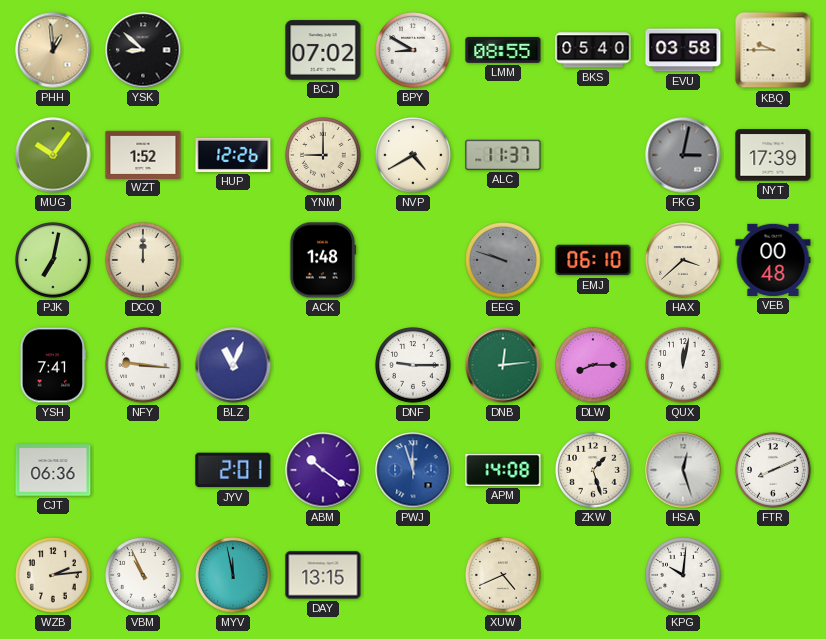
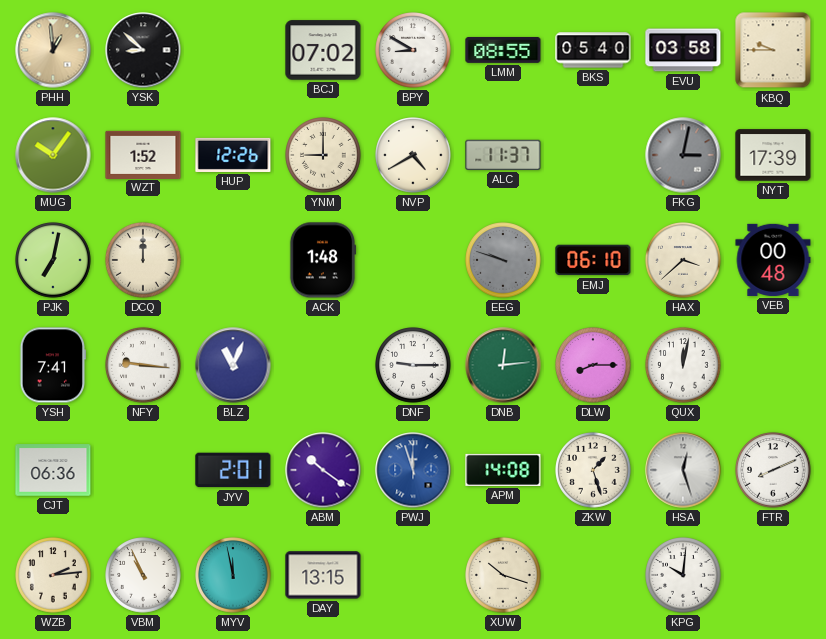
XUW: 4:41 -> 10:18
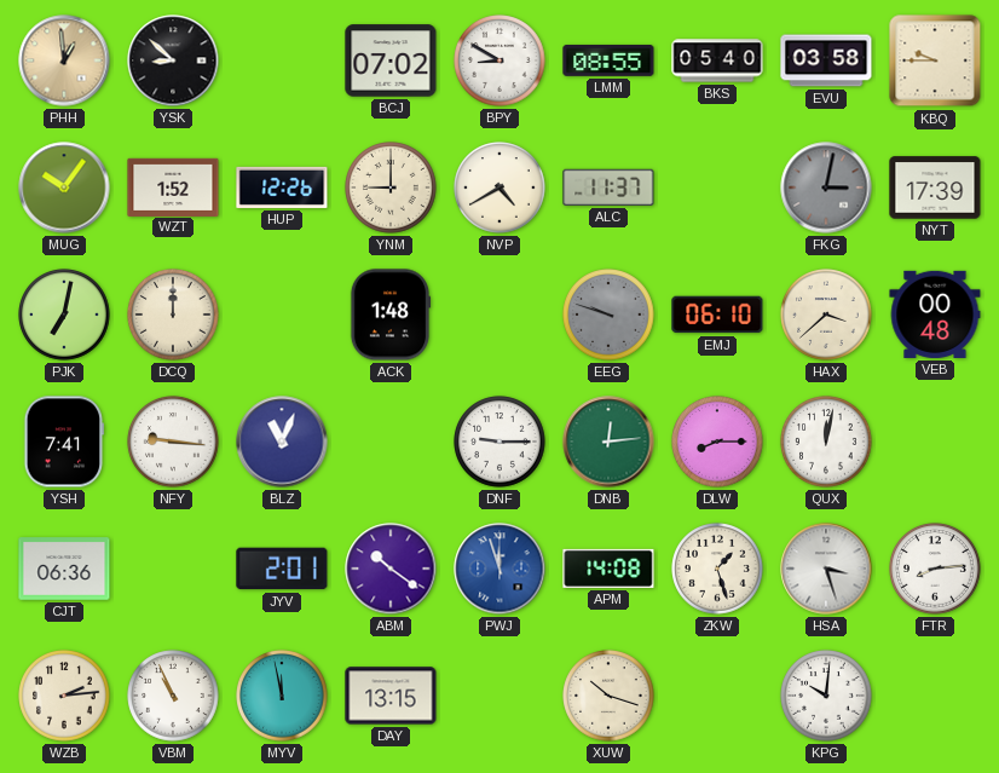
HSA: 12:27 -> 3:27
FTR: 8:11 -> 8:14
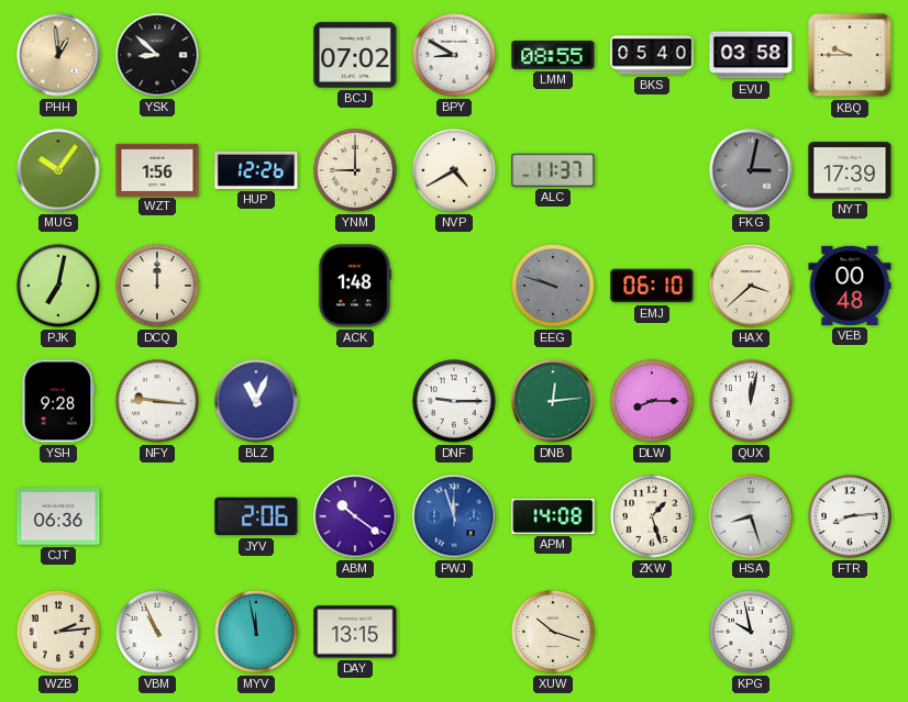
WZT: 1:52 -> 1:56
YSH: 7:41 -> 9:28
JYV: 2:01 -> 2:06
HSA: 3:27 -> 8:27
KPG: 10:01 -> 9:58
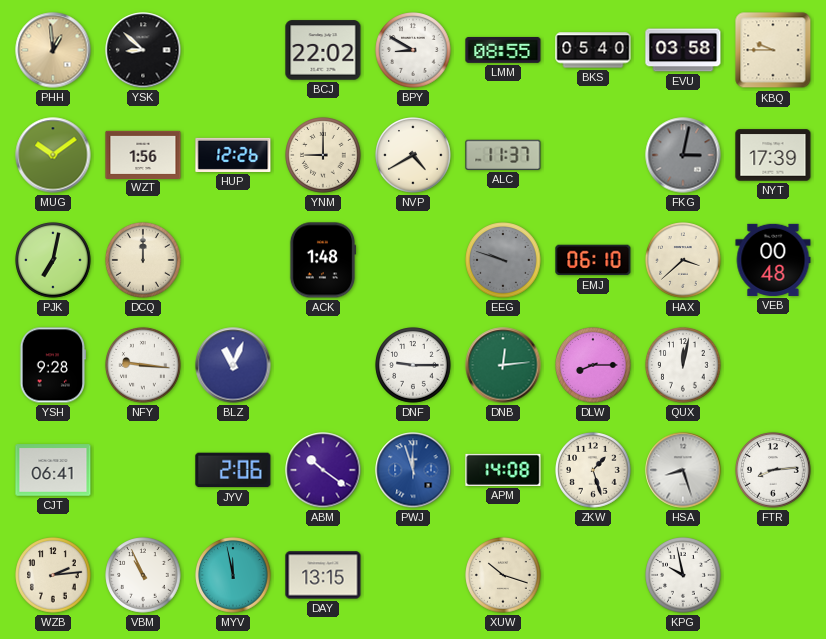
BCJ: 07:02 -> 22:02
MUG: 10:06 -> 10:09
CJT: 06:36 -> 06:41
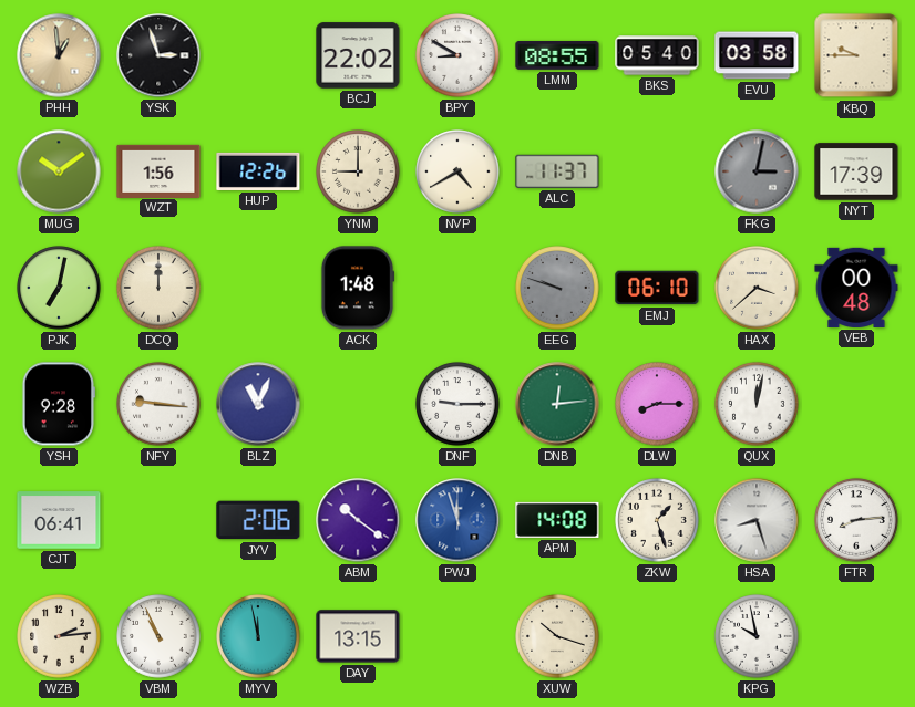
YSK: 8:52 -> 2:57
